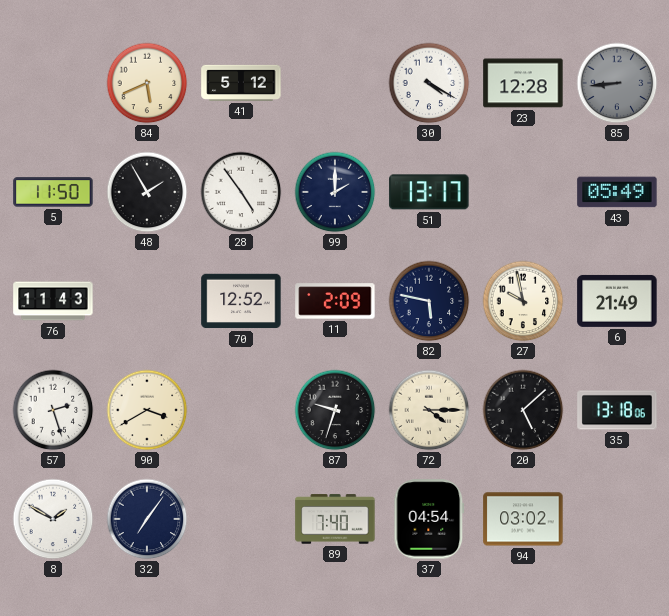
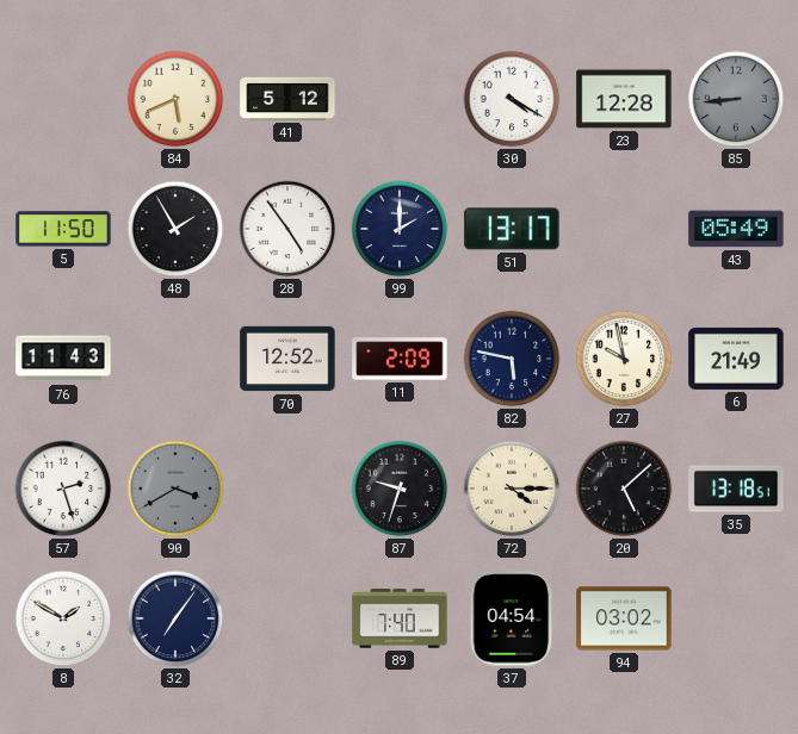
90 dial: cream -> grey
35: 13:18:06 -> 13:18:51
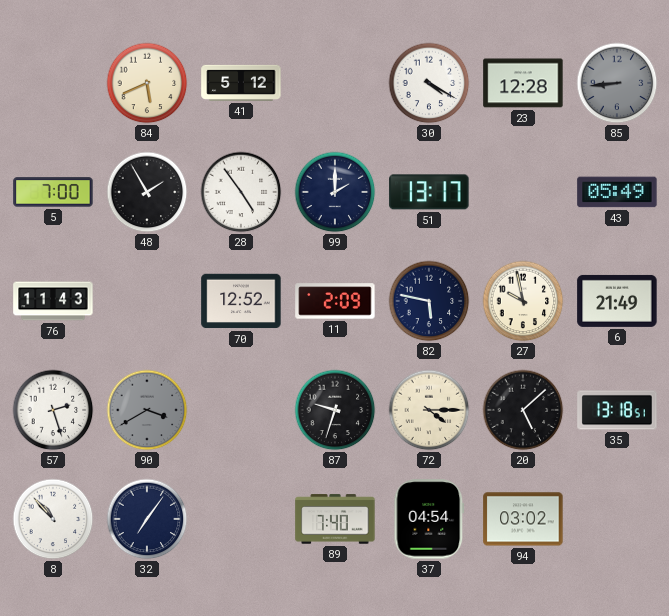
5: 11:50 -> 7:00
8: 1:50 -> 10:53
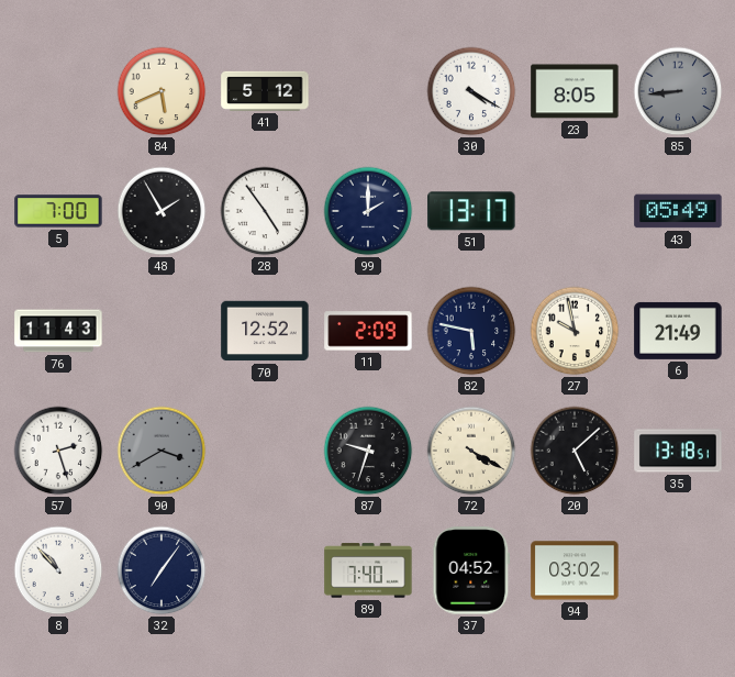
23: 12:28 -> 8:05
72: 4:15 -> 4:20
37: 04:54 -> 04:52
